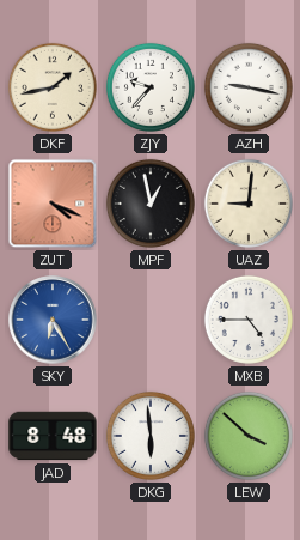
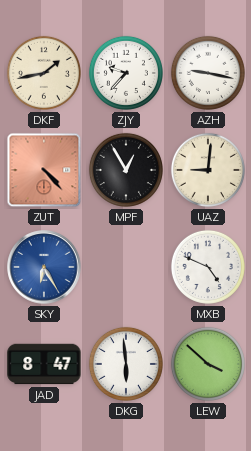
ZUT: 4:19 -> 4:23
MPF: 12:58 -> 12:55
MXB: 4:45 -> 4:49
JAD: 8:48 -> 8:47
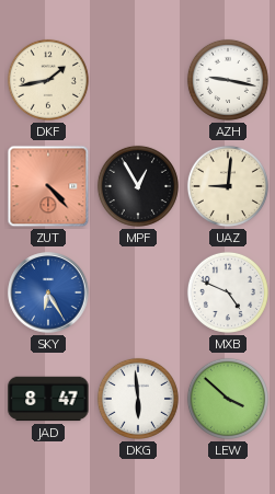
ZJY: 9:37 -> none
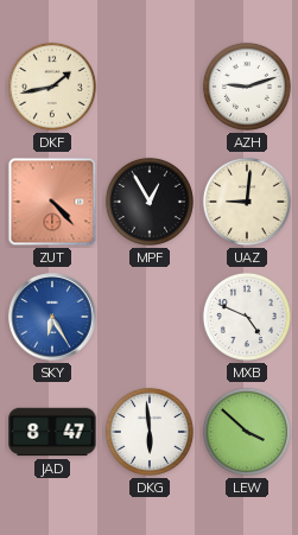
AZH: 9:17 -> 9:12
